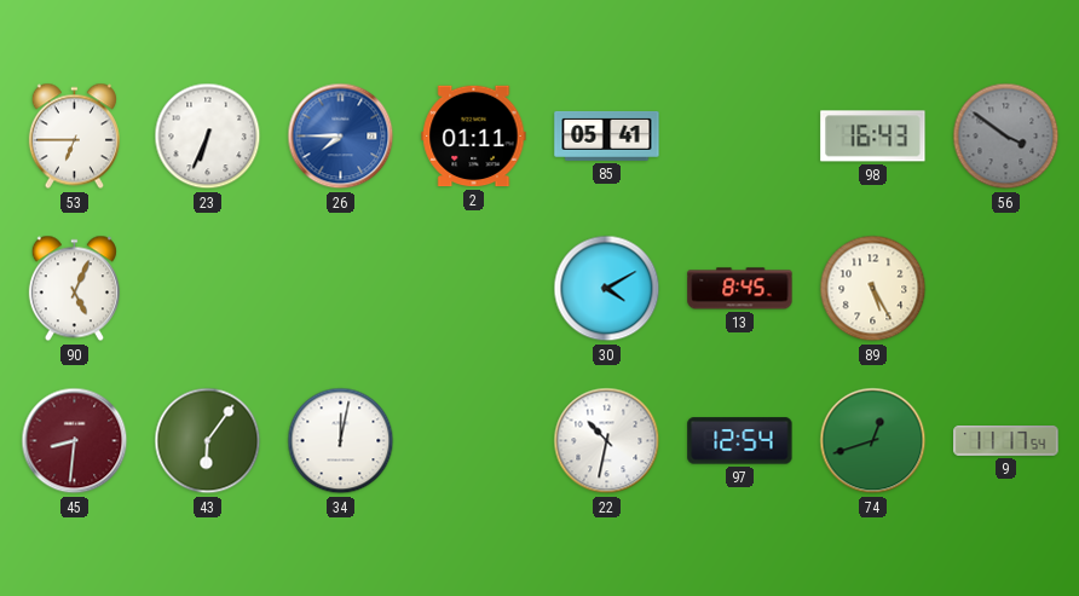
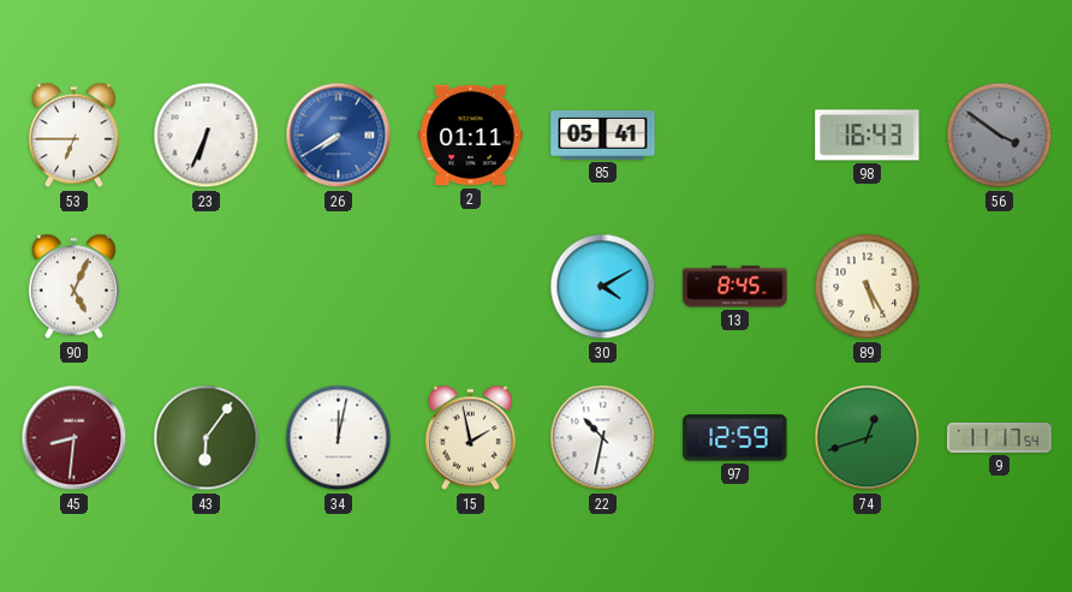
26: 7:45 -> 7:40
15: none -> 1:58
97: 12:54 -> 12:59
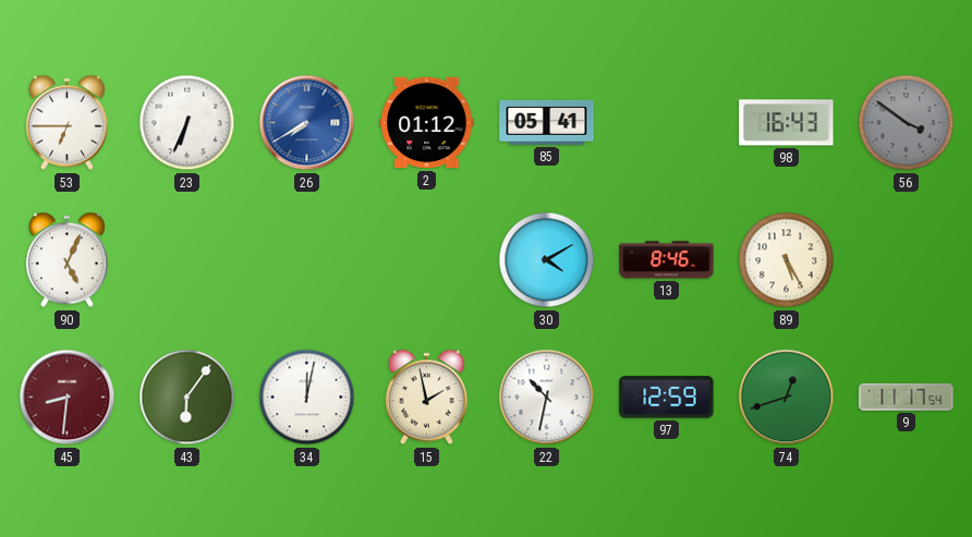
2: 01:11 -> 01:12
13: 8:45 -> 8:46
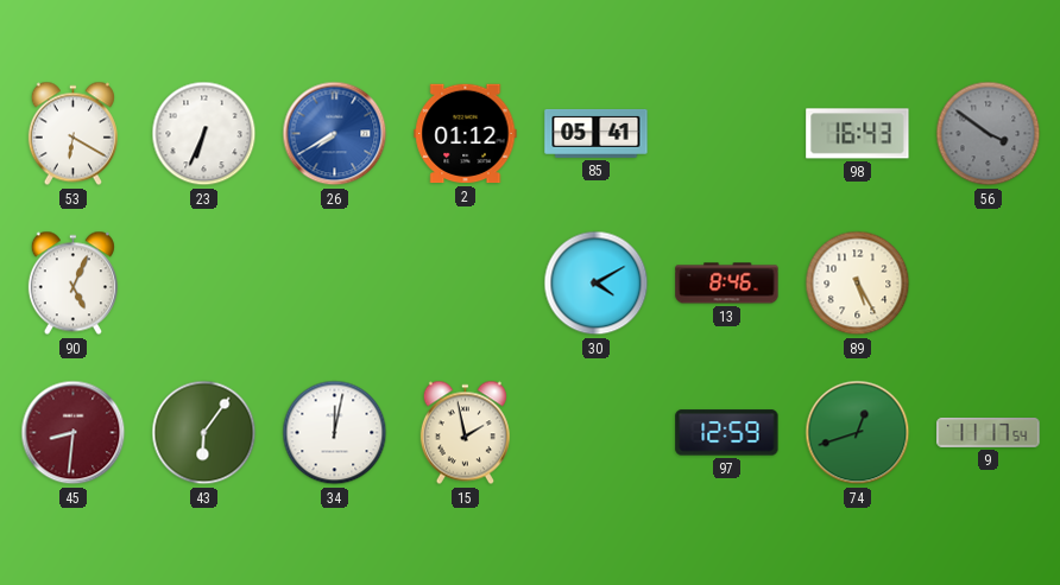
53: 6:45 -> 6:20
22: 10:32 -> none
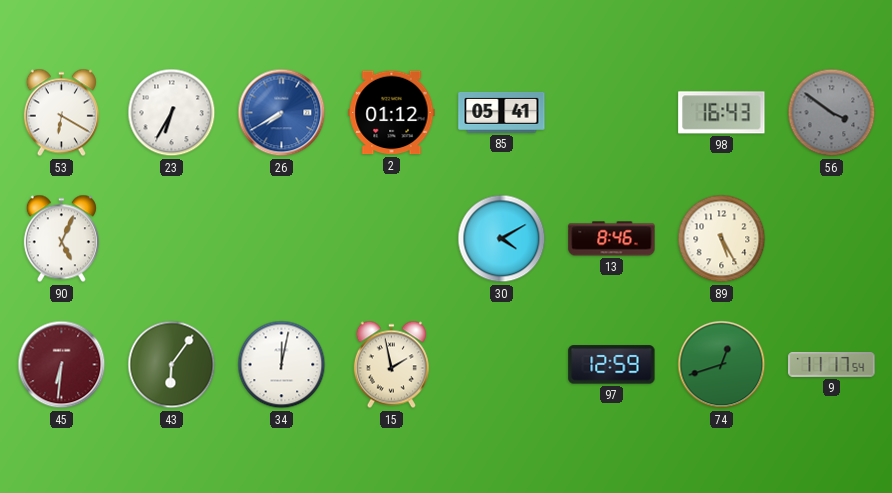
23: 6:34 -> 6:35
45: 8:31 -> 6:31
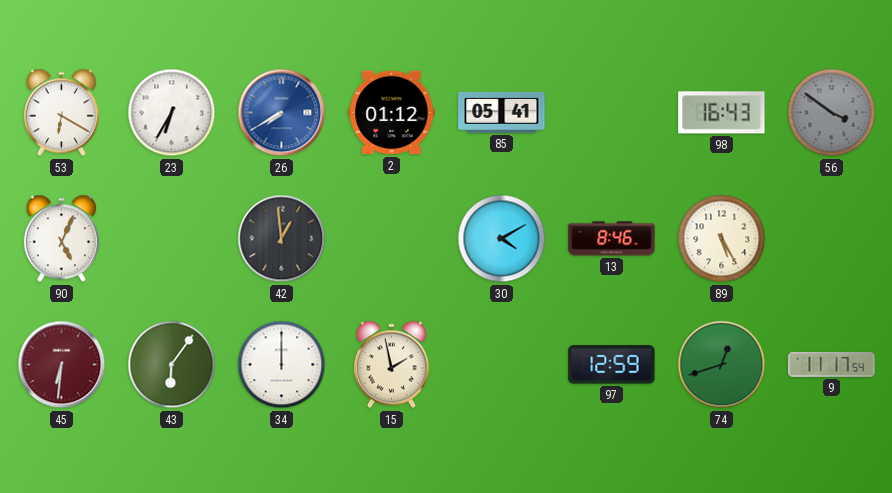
42: none -> 12:59
34: 12:02 -> 12:00
